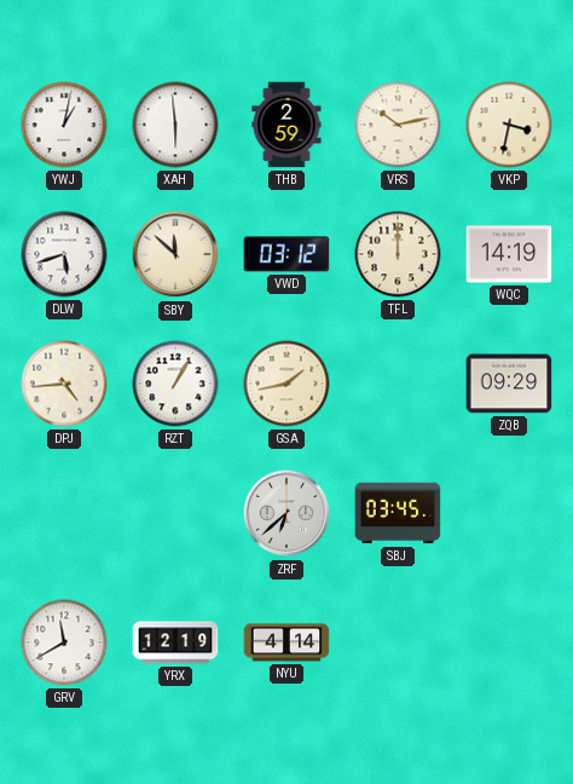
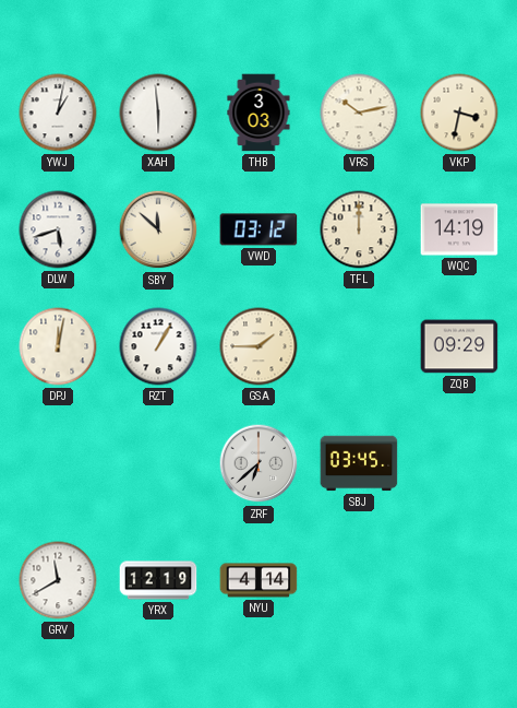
THB: 2:59 -> 3:03
DPJ: 4:44 -> 12:02
GSA: 1:43 -> 1:45
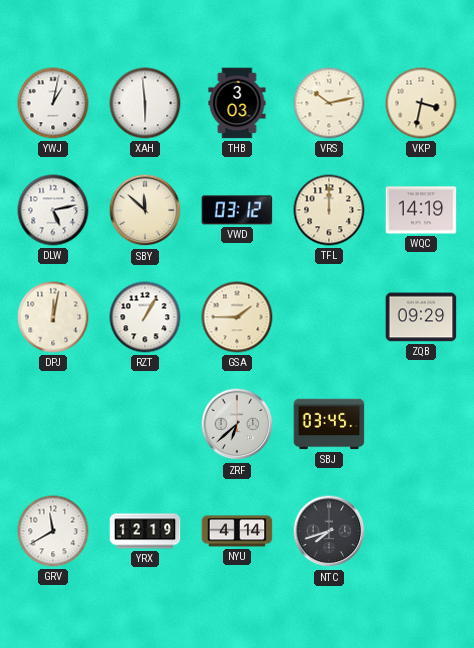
DLW: 5:42 -> 5:13
NTC: none -> 7:42
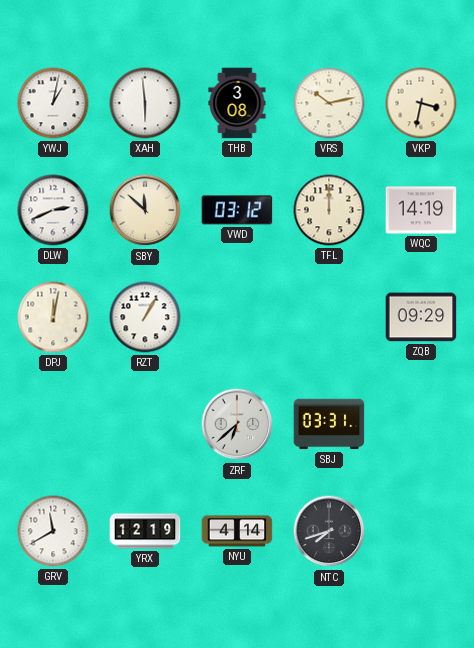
THB: 3:03 -> 3:08
DLW: 5:13 -> 2:41
GSA: 1:45 -> none
SBJ: 03:45 -> 03:31
